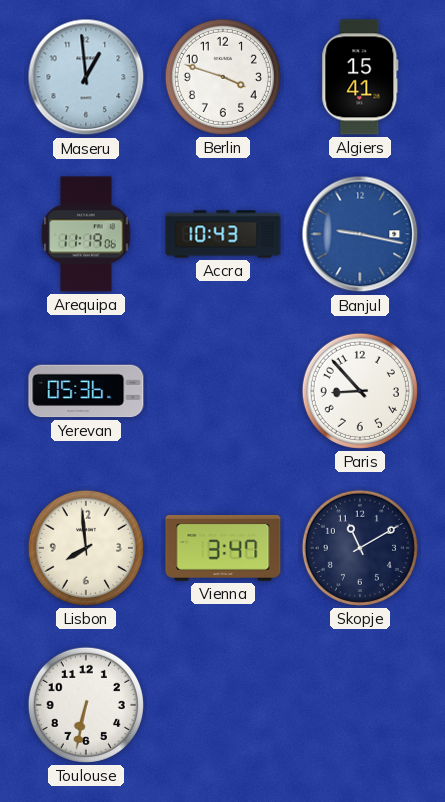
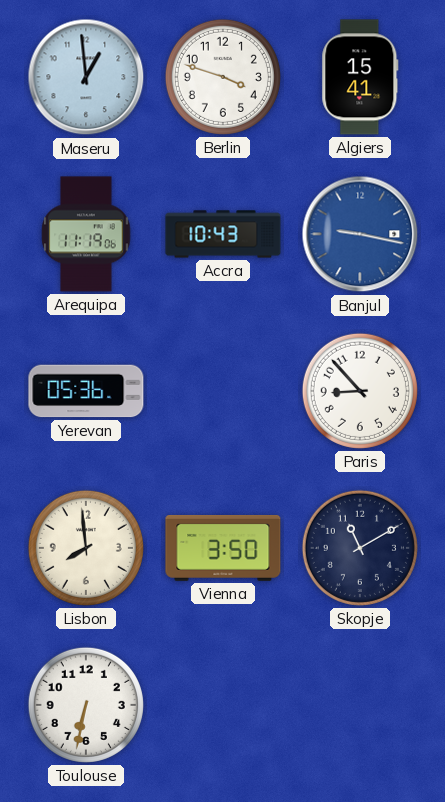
Vienna: 3:47 -> 3:50
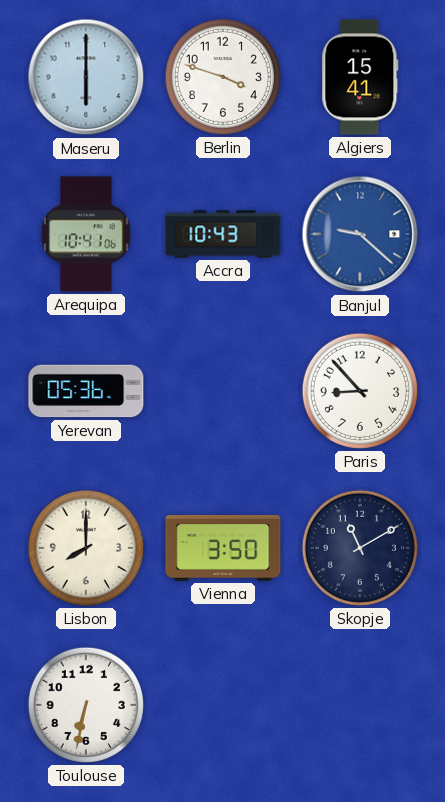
Maseru: 12:59 -> 6:00
Arequipa: 11:19 -> 10:41
Banjul: 9:17 -> 9:22
Lisbon: 7:59 -> 8:00
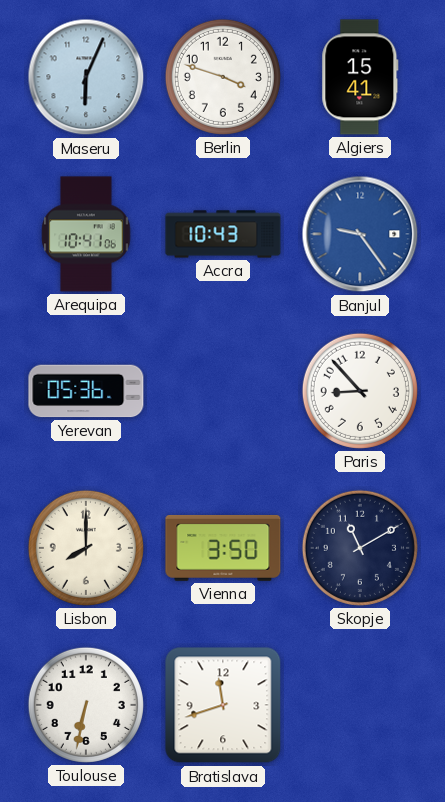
Maseru: 6:00 -> 6:04
Banjul: 9:22 -> 9:24
Bratislava: none -> 11:42
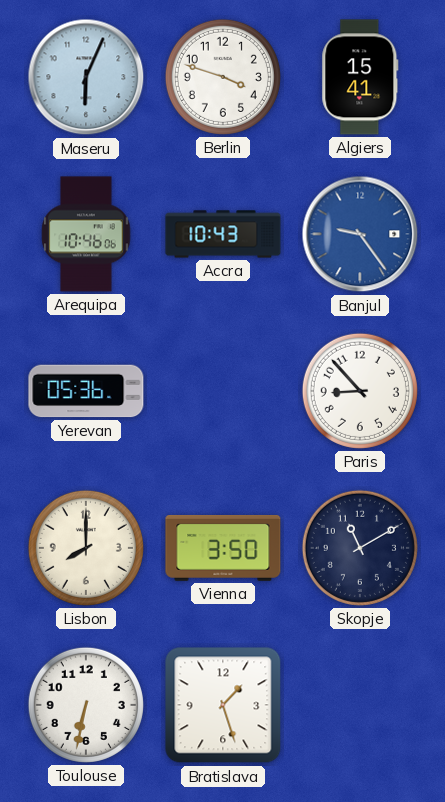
Arequipa: 10:41 -> 10:46
Bratislava: 11:42 -> 1:27
